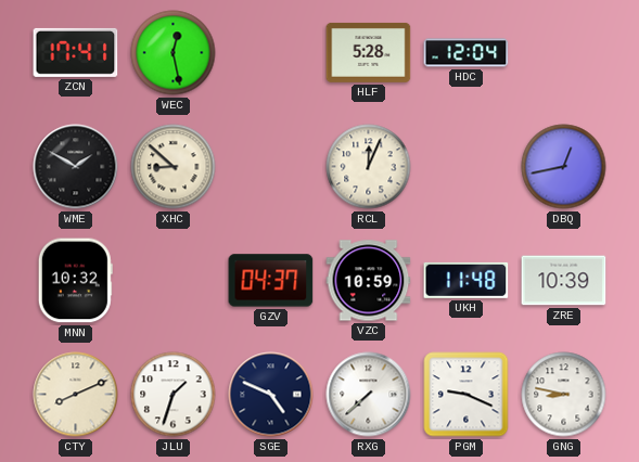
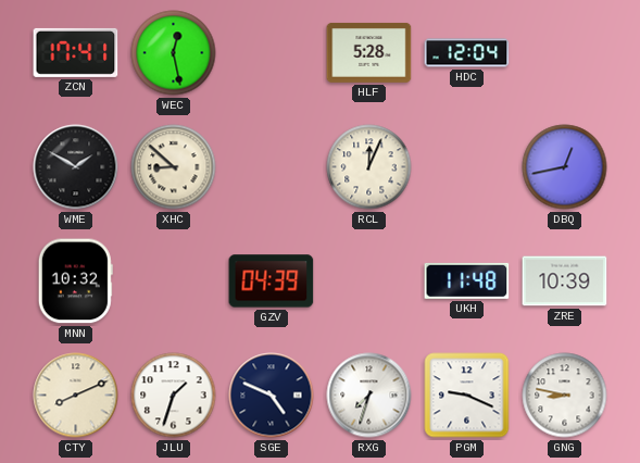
GZV: 04:37 -> 04:39
VZC: 10:59 -> none
RXG: 7:38 -> 7:33
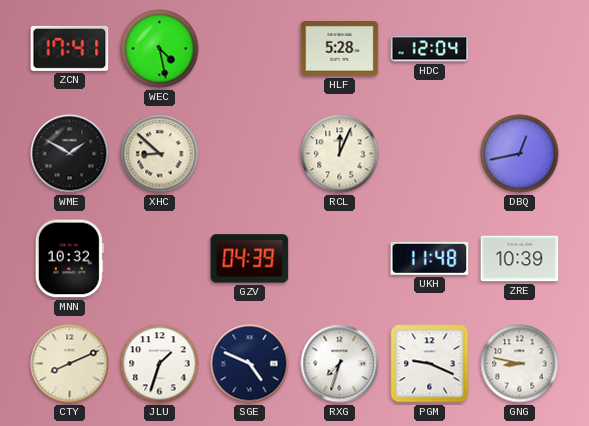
WEC: 12:28 -> 4:28
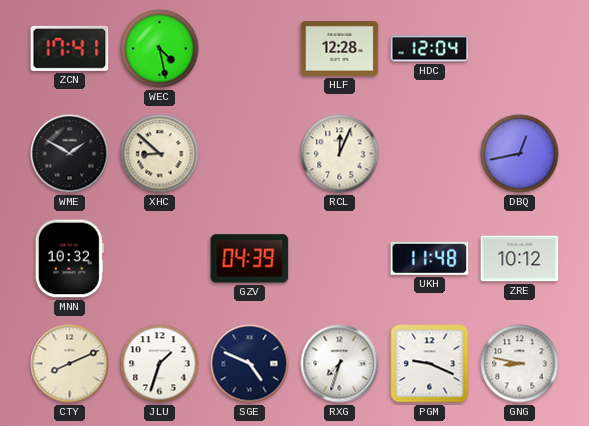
HLF: 5:28 -> 12:28
ZRE: 10:39 -> 10:12
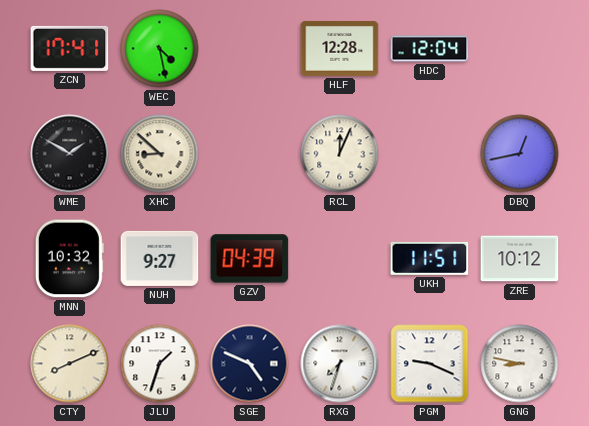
NUH: none -> 9:27
UKH: 11:48 -> 11:51
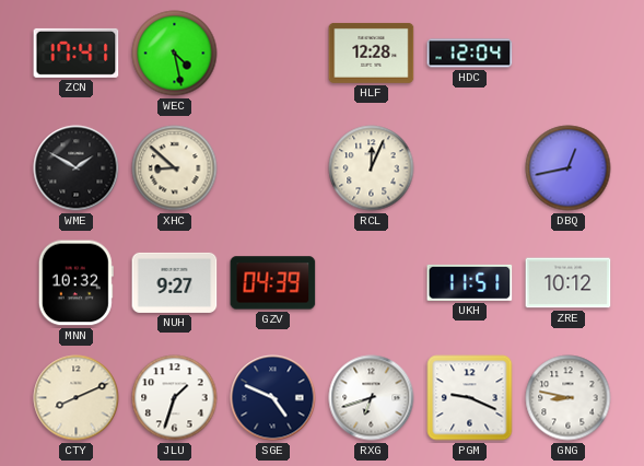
RXG: 7:33 -> 6:42
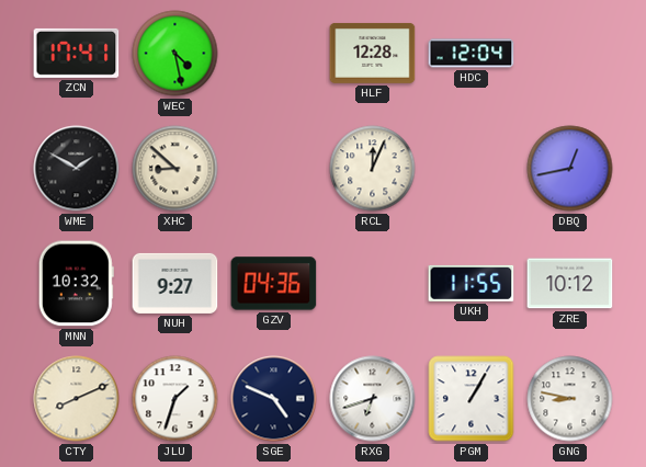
GZV: 04:39 -> 04:36
UKH: 11:51 -> 11:55
PGM: 9:19 -> 1:05
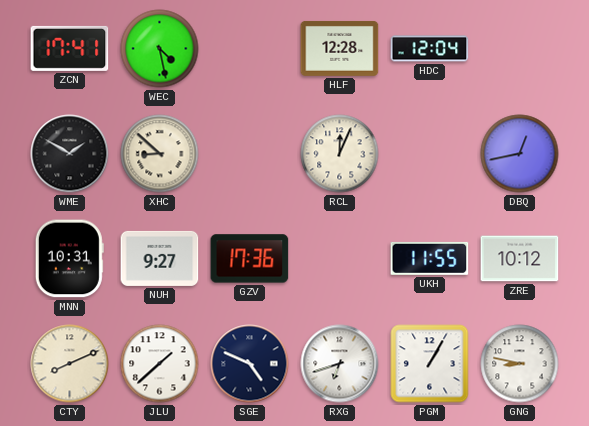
MNN: 10:32 -> 10:31
GZV: 04:36 -> 17:36
JLU: 1:33 -> 1:38
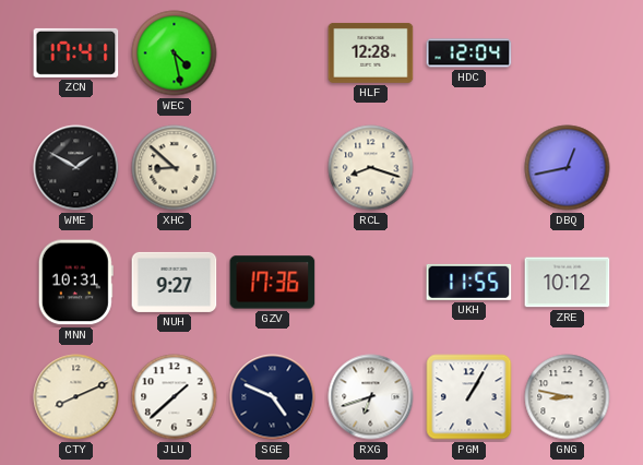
RCL: 12:04 -> 8:18
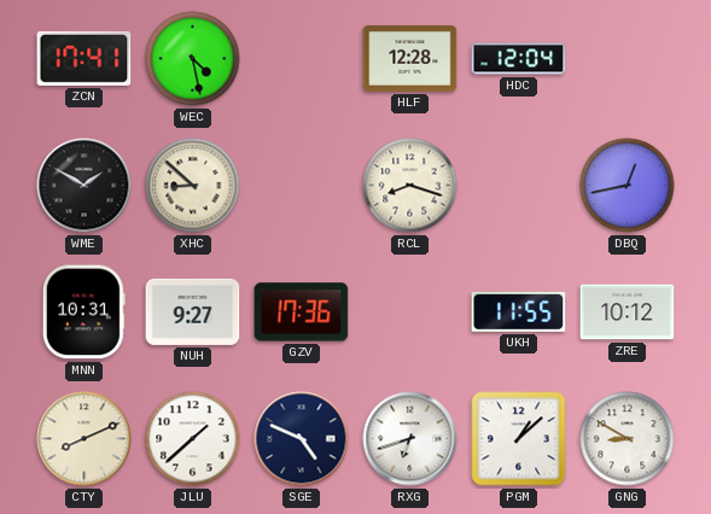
PGM: 1:05 -> 1:08
GNG: 8:47 -> 8:50
